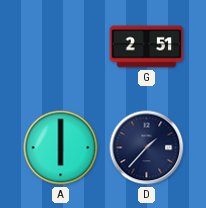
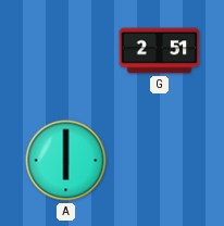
D: 1:37 -> none
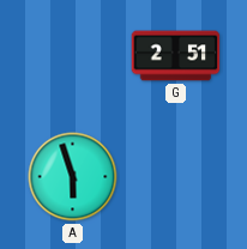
A: 6:00 -> 5:57
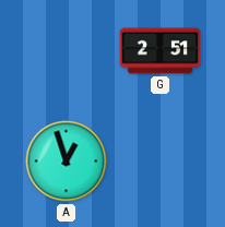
A: 5:57 -> 12:57
